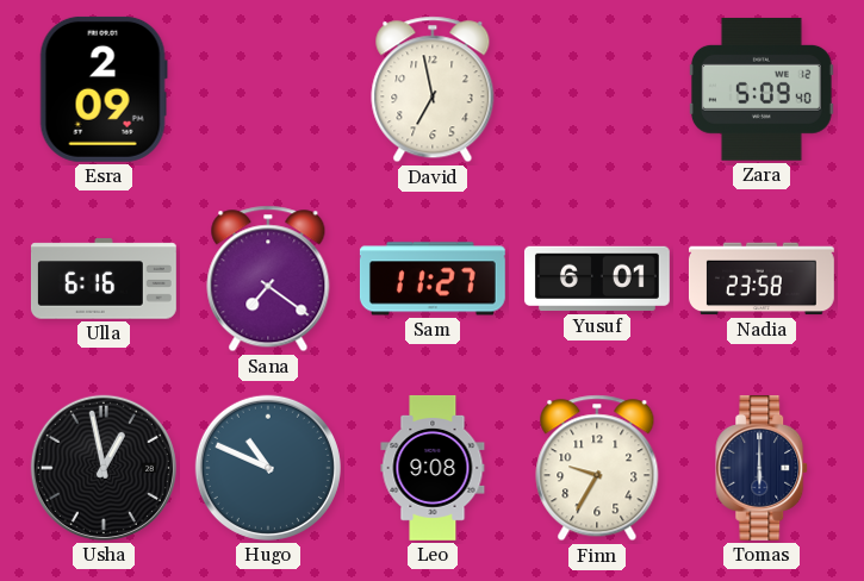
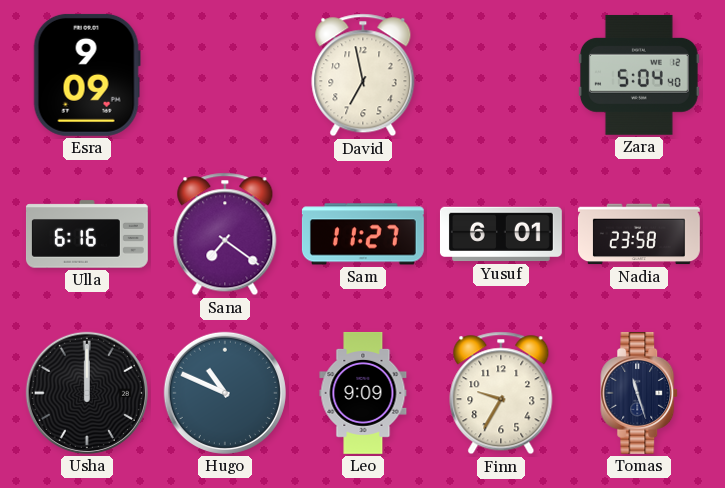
Esra: 2:09 -> 9:09
Zara: 5:09 -> 5:04
Usha: 12:58 -> 12:00
Leo: 9:08 -> 9:09
Tomas: 6:00 -> 11:27
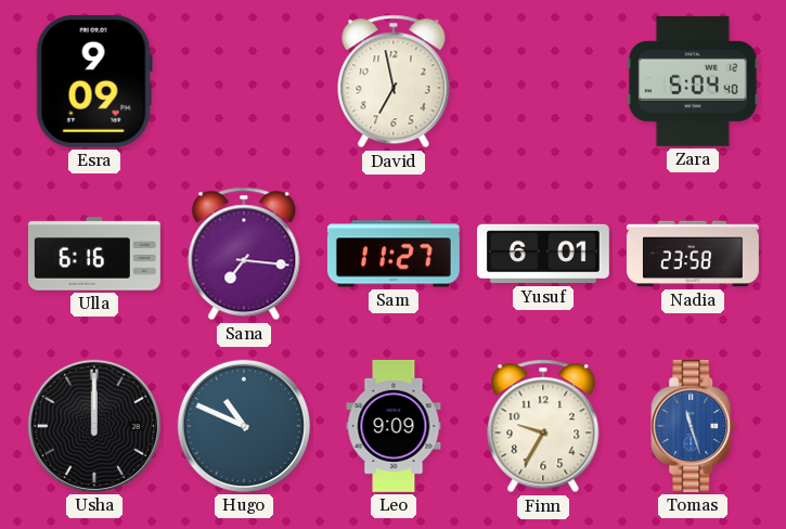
Sana: 7:21 -> 7:16
Tomas dial: navy -> blue
